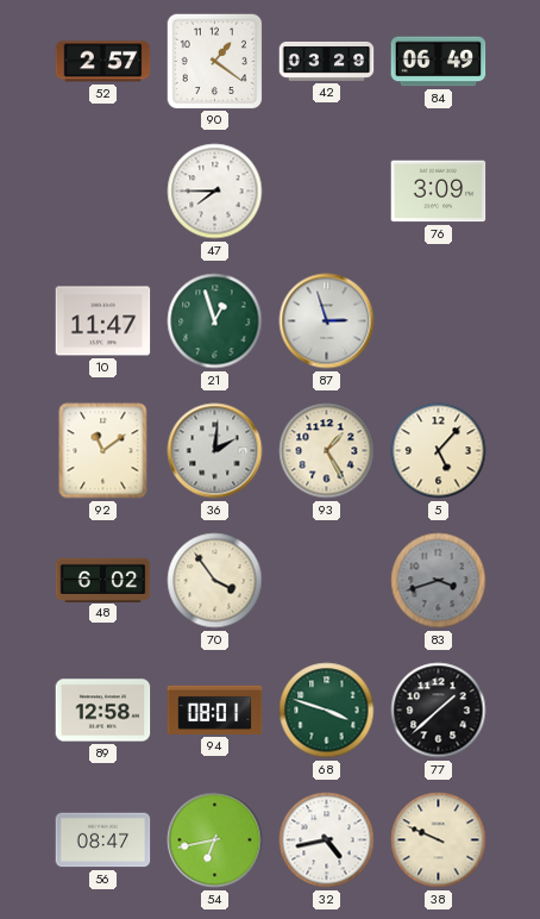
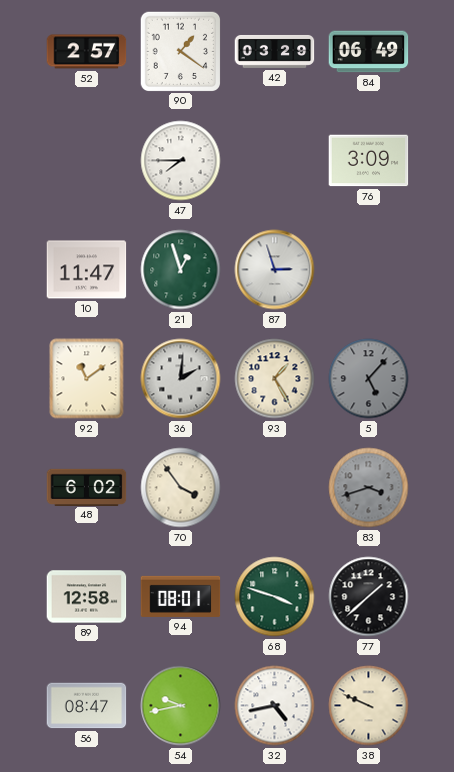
5 dial: cream -> grey
54: 6:43 -> 9:43
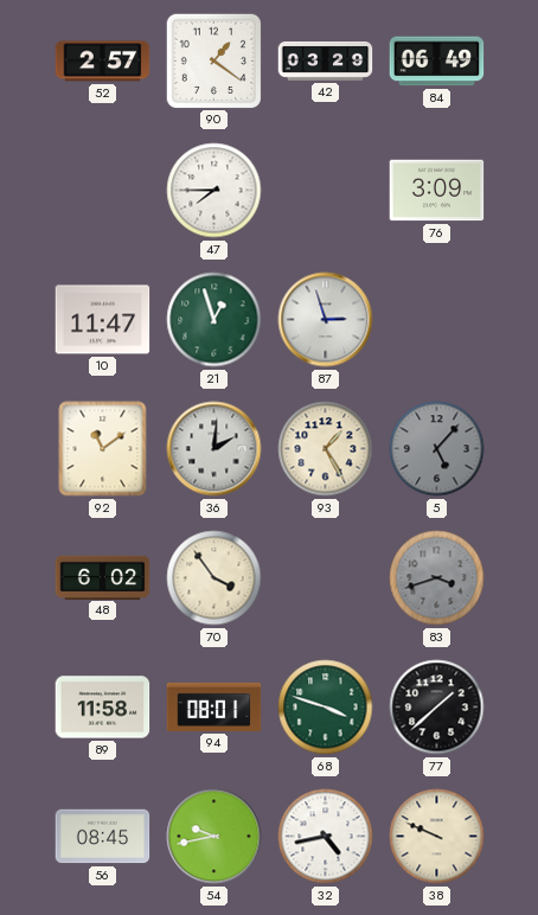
89: 12:58 -> 11:58
56: 08:47 -> 08:45
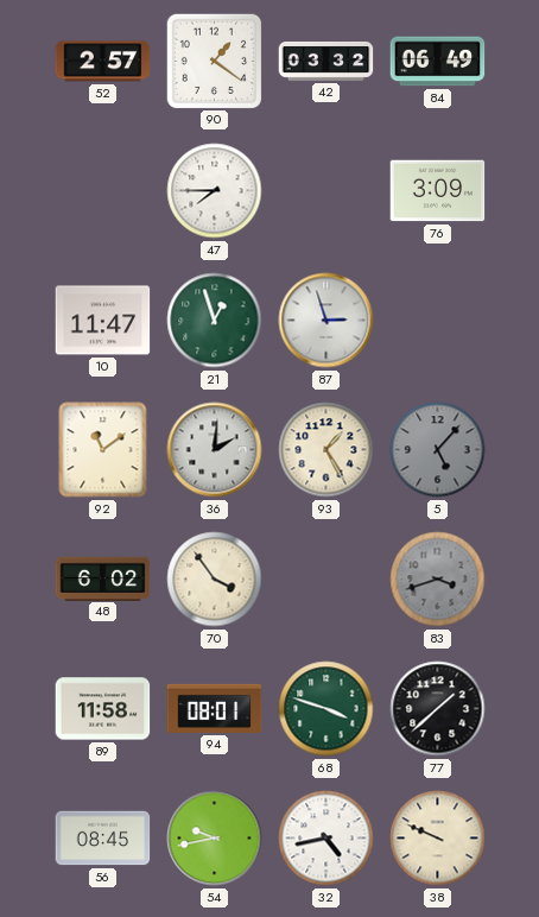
42: 03:29 -> 03:32
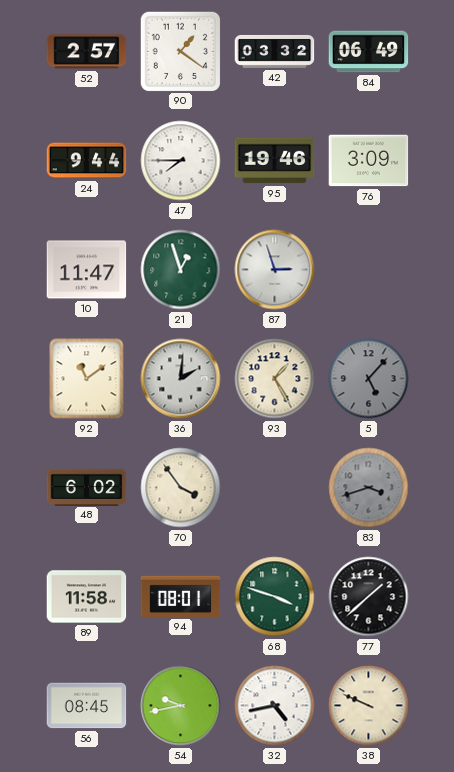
24: none -> 9:44
95: none -> 19:46
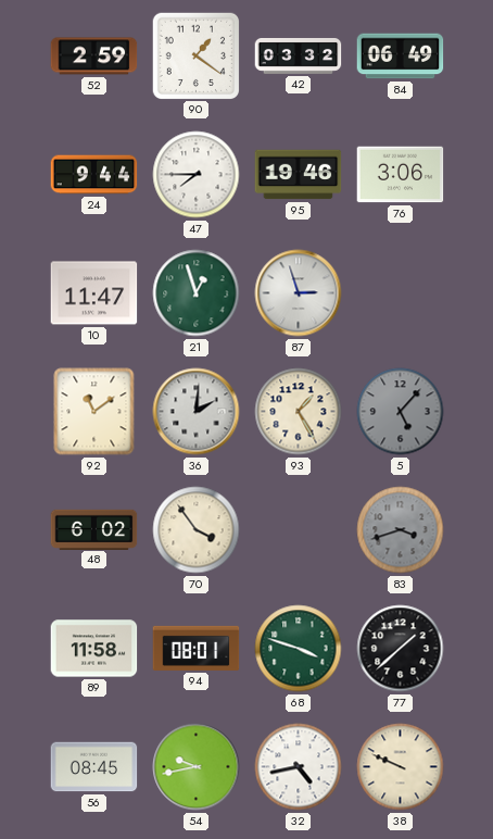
52: 2:57 -> 2:59
76: 3:09 -> 3:06
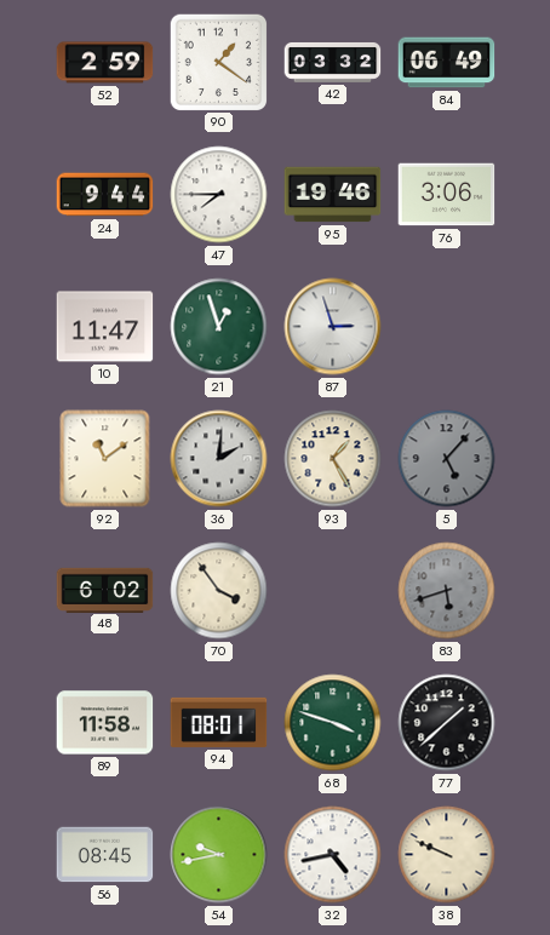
83: 3:42 -> 5:42
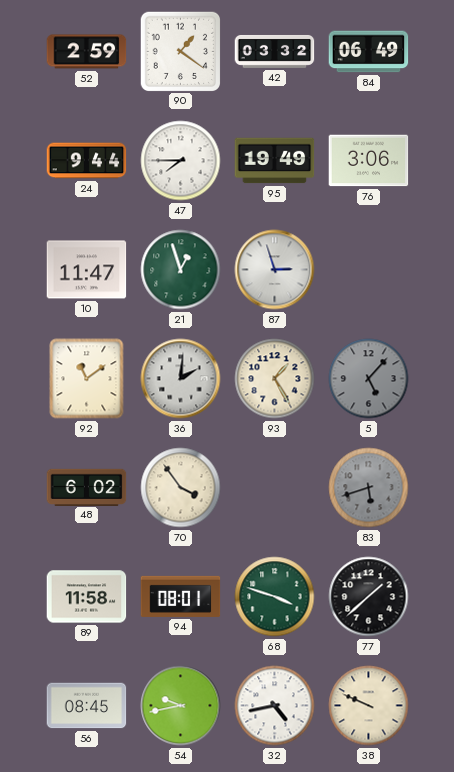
95: 19:46 -> 19:49
